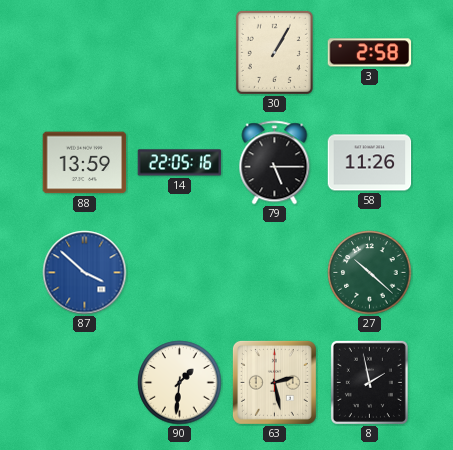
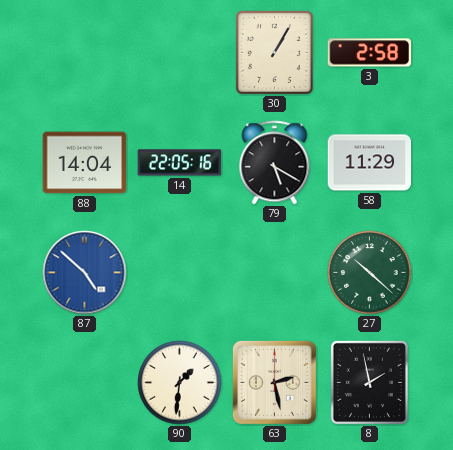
88: 13:59 -> 14:04
79: 5:15 -> 5:20
58: 11:26 -> 11:29
87: 3:52 -> 4:52
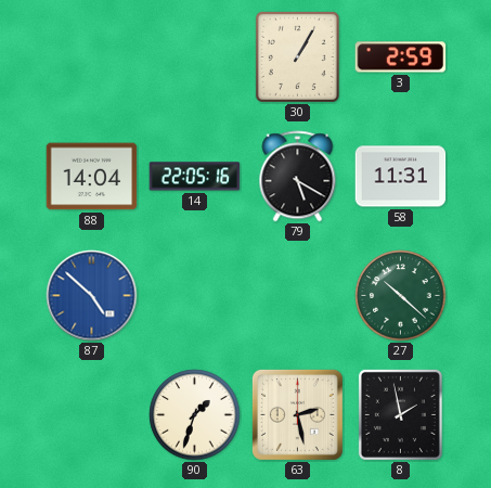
3: 2:58 -> 2:59
58: 11:29 -> 11:31
90: 1:31 -> 1:33
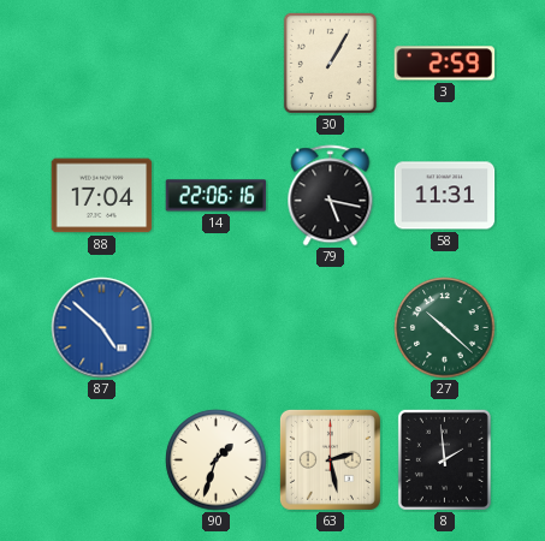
88: 14:04 -> 17:04
14: 22:05 -> 22:06
79: 5:20 -> 5:17
8: 1:58 -> 1:59
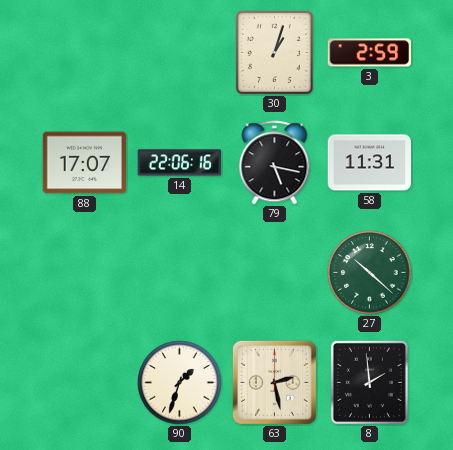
30: 1:05 -> 1:03
88: 17:04 -> 17:07
87: 4:52 -> none
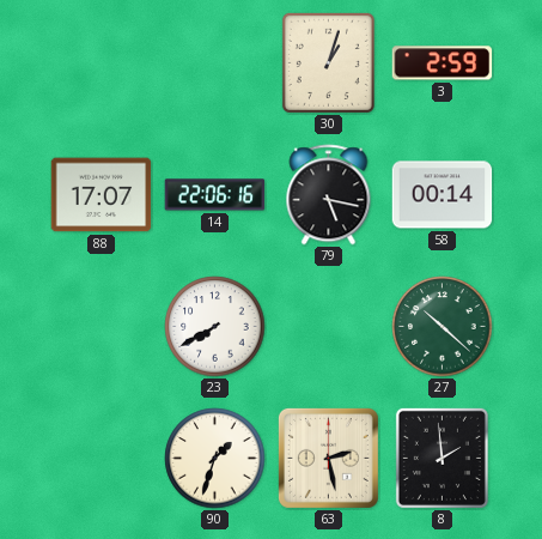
58: 11:31 -> 00:14
23: none -> 7:40
